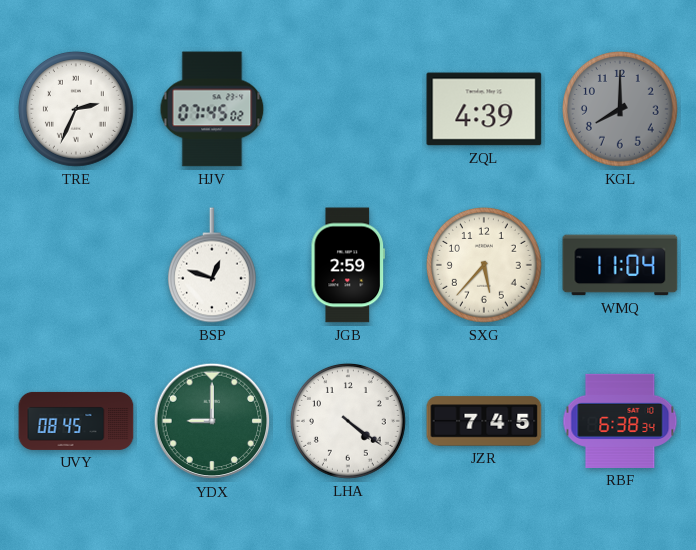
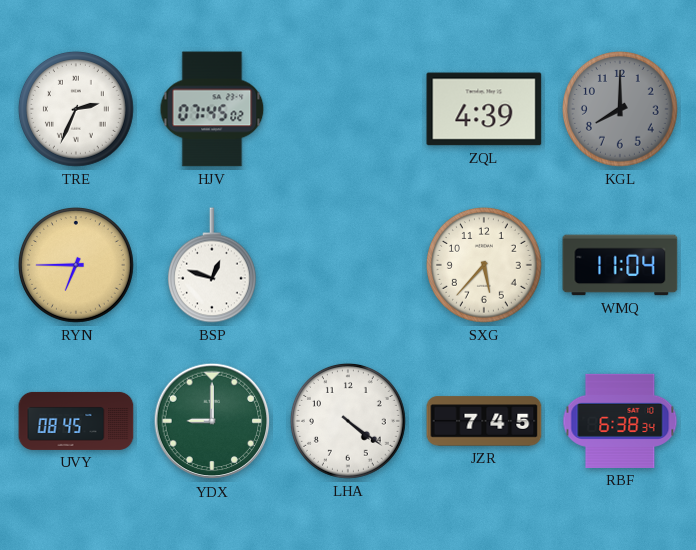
RYN: none -> 6:45
JGB: 2:59 -> none
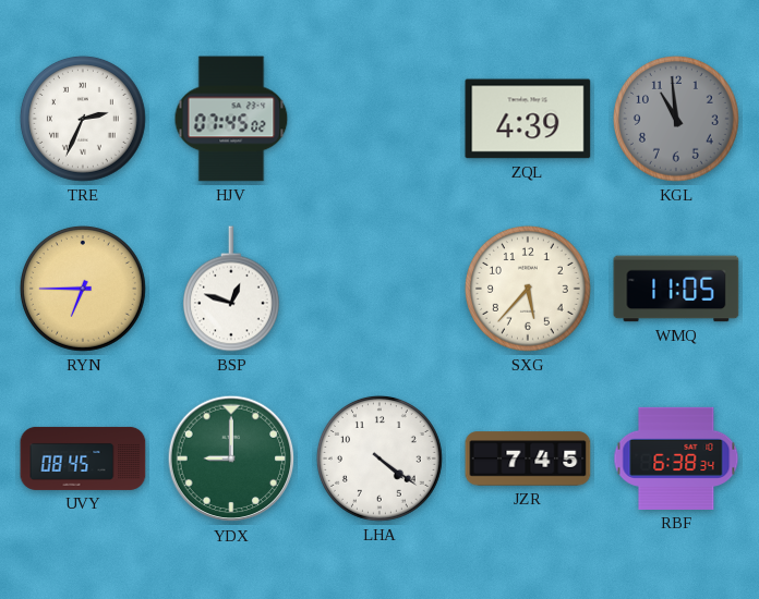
KGL: 8:00 -> 10:59
WMQ: 11:04 -> 11:05
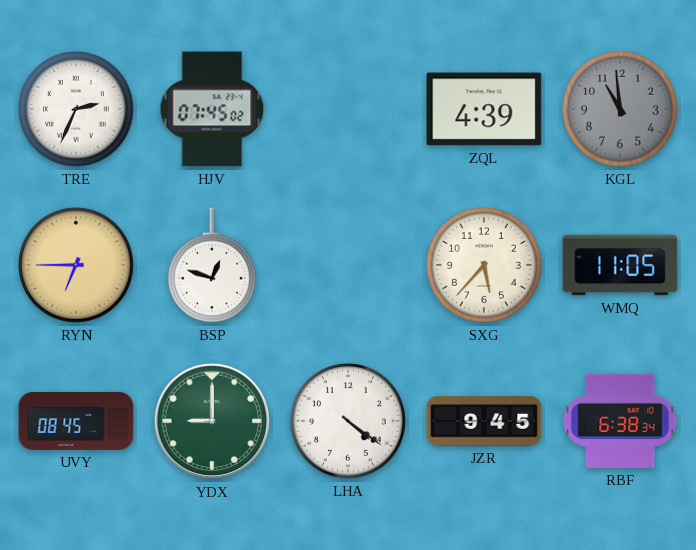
JZR: 7:45 -> 9:45
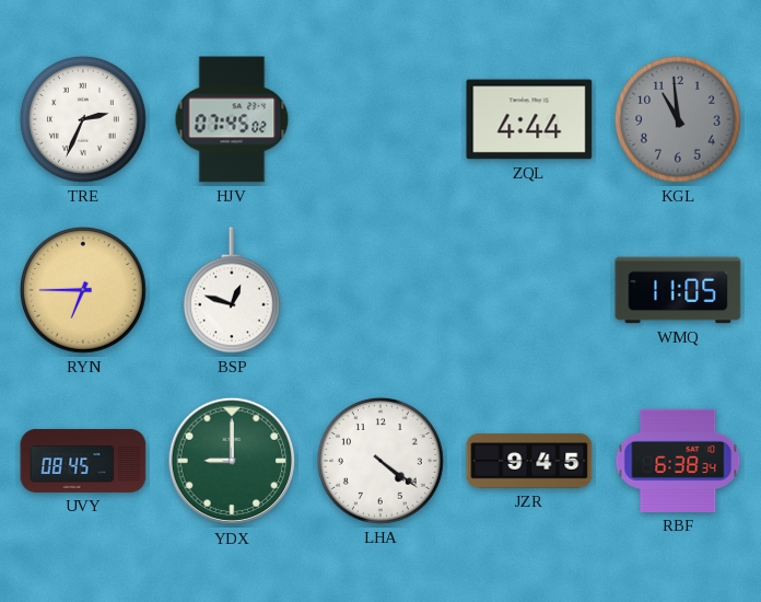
ZQL: 4:39 -> 4:44
SXG: 5:37 -> none
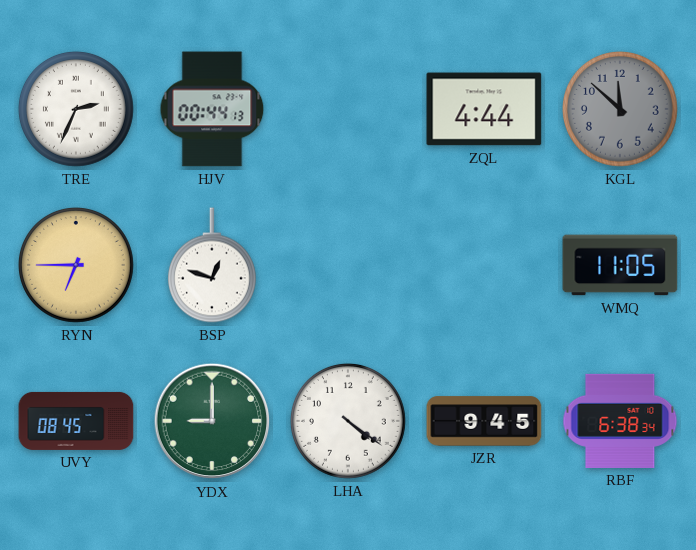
HJV: 07:45 -> 00:44
KGL: 10:59 -> 11:52
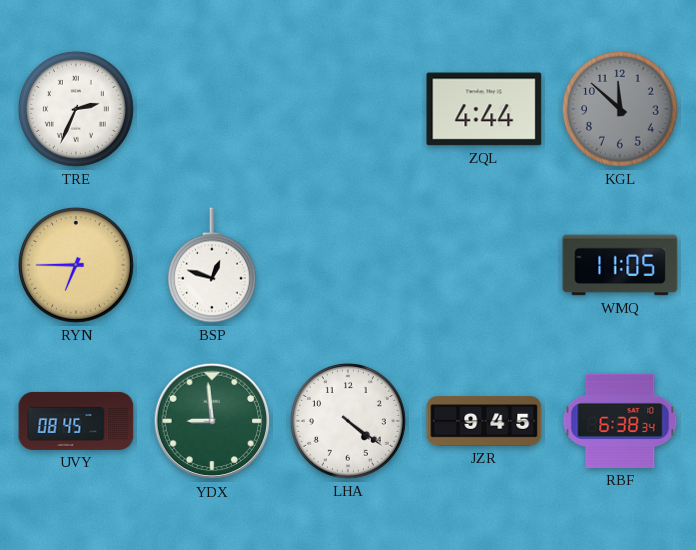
HJV: 00:44 -> none
YDX: 9:00 -> 8:59
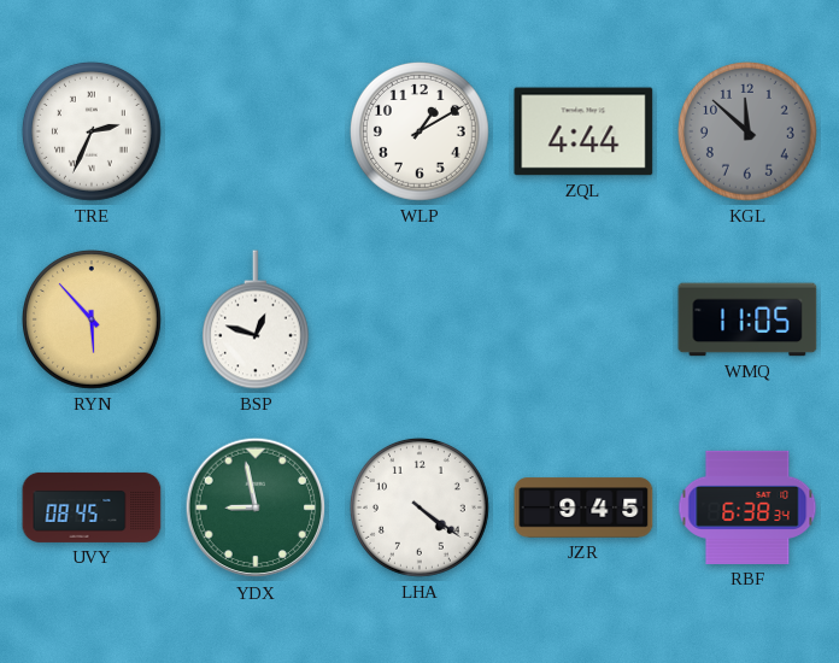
WLP: none -> 1:10
RYN: 6:45 -> 5:53
YDX: 8:59 -> 8:58
